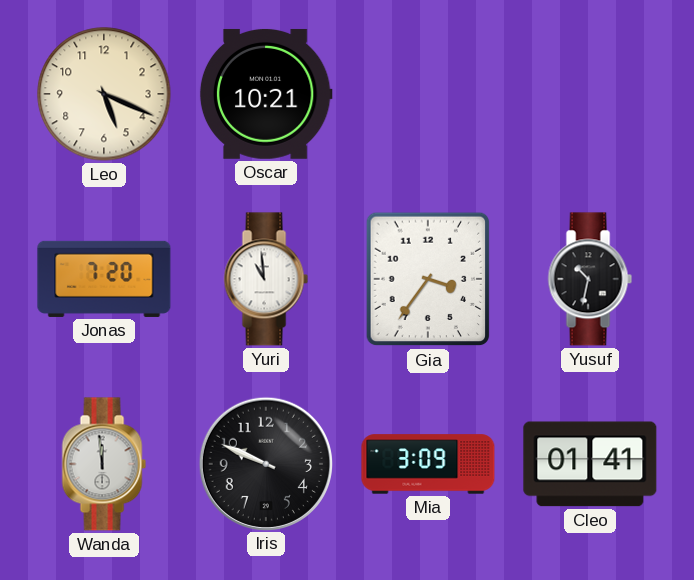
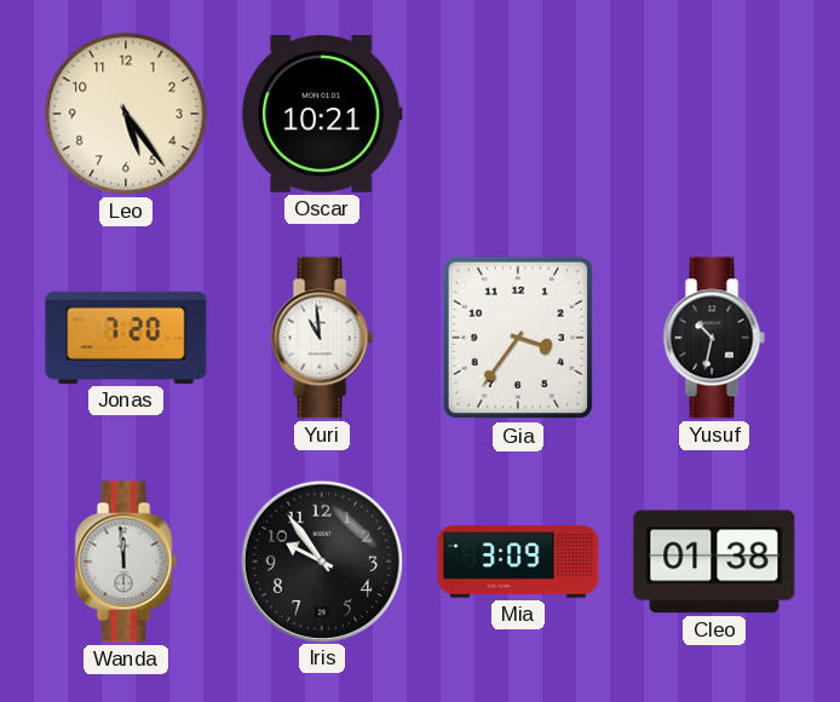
Leo: 5:19 -> 5:24
Iris: 9:49 -> 9:54
Cleo: 01:41 -> 01:38
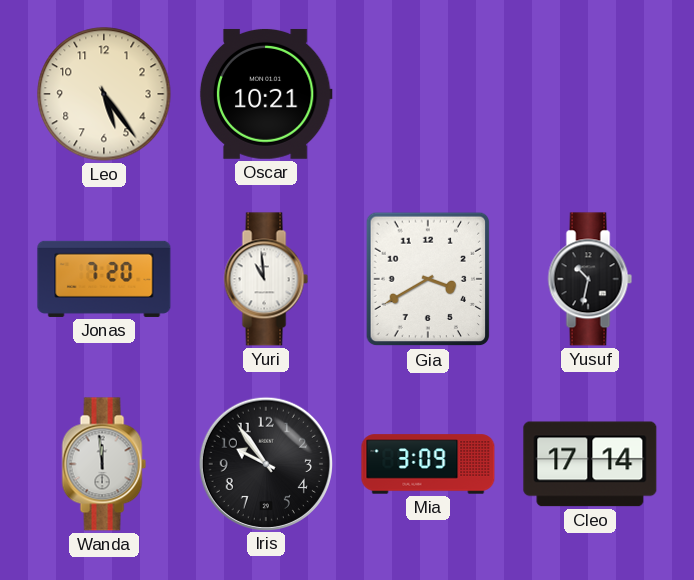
Gia: 3:36 -> 3:40
Cleo: 01:38 -> 17:14
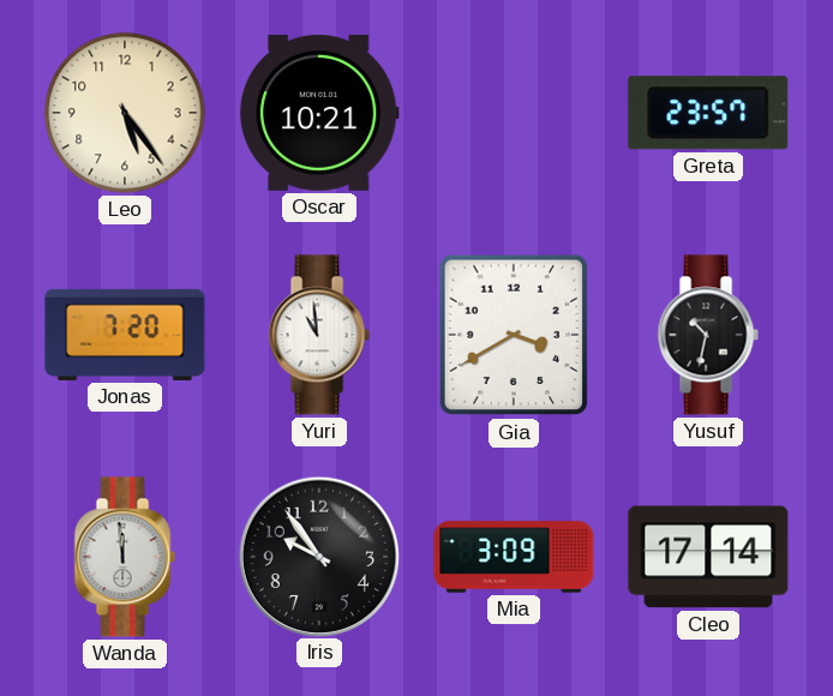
Greta: none -> 23:57
